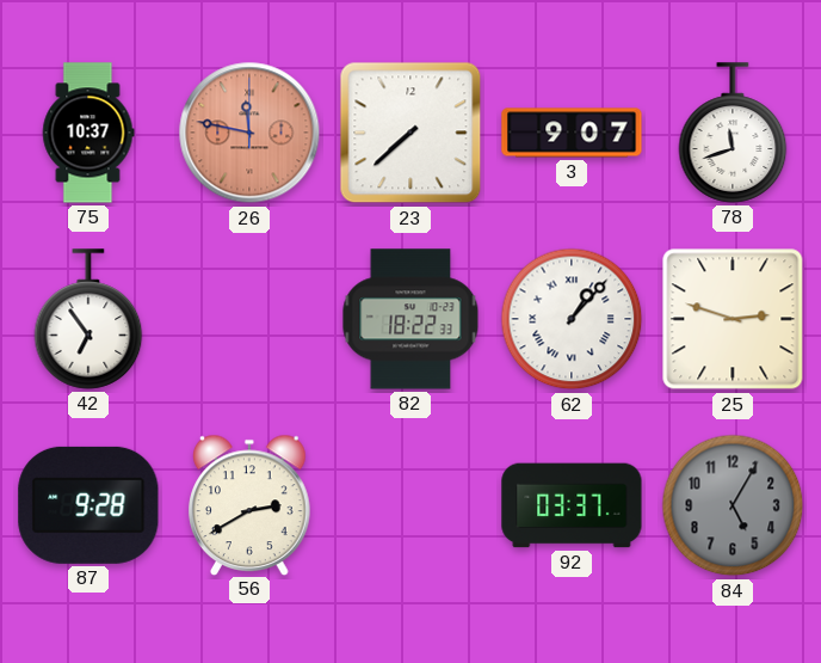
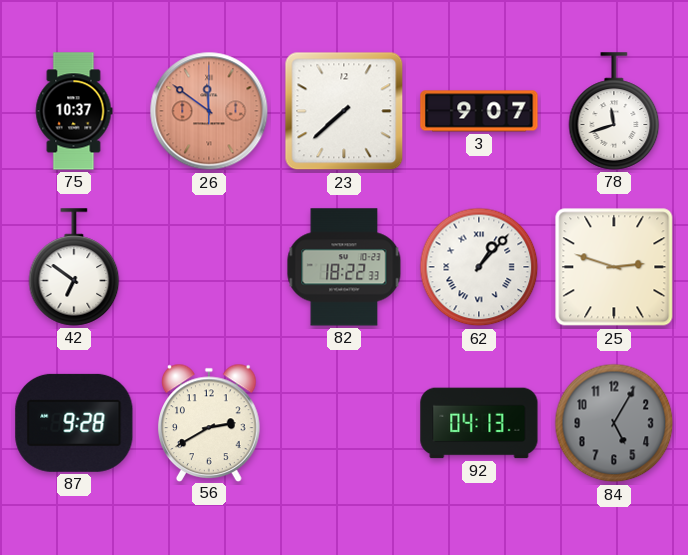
26: 11:47 -> 11:51
42: 6:54 -> 6:51
92: 03:37 -> 04:13
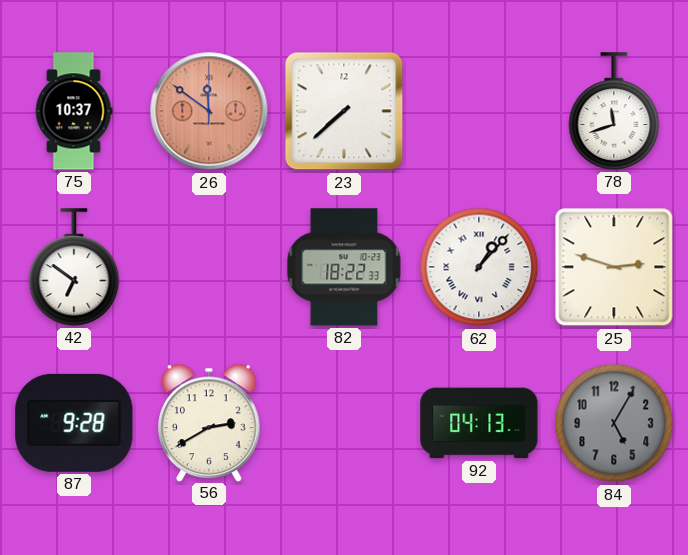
3: 9:07 -> none
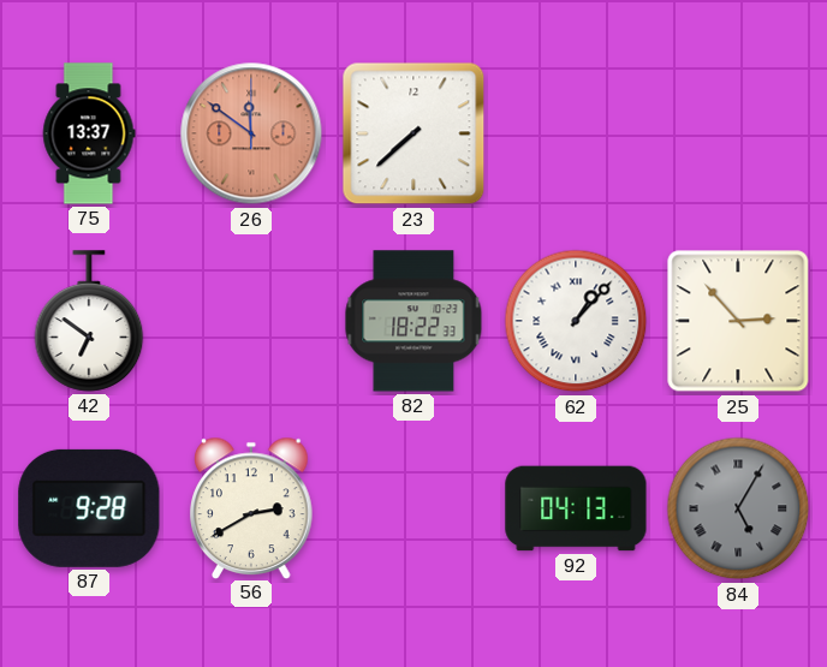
75: 10:37 -> 13:37
78: 11:42 -> none
25: 2:48 -> 2:53
84 numerals: Arabic -> Roman
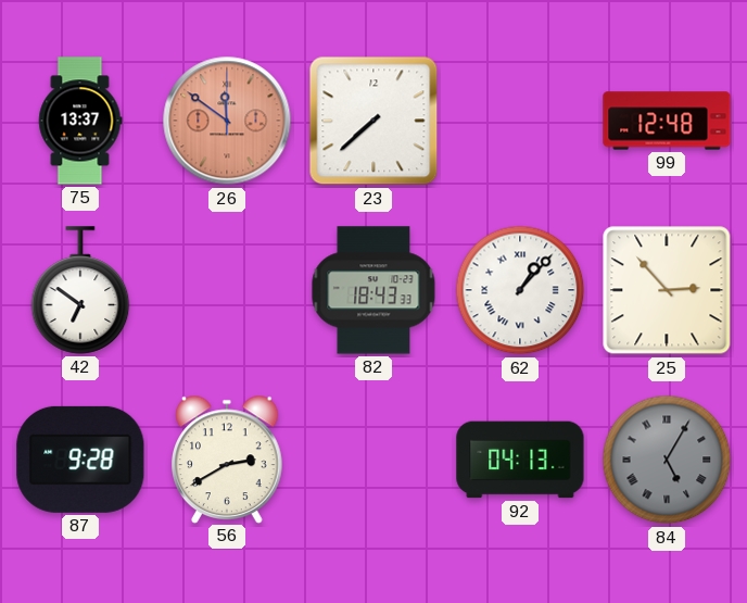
99: none -> 12:48
82: 18:22 -> 18:43
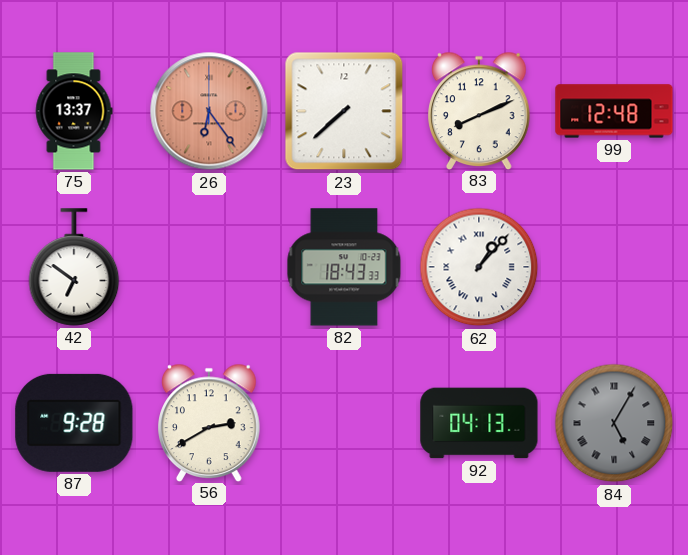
26: 11:51 -> 6:24
83: none -> 8:11
25: 2:53 -> none
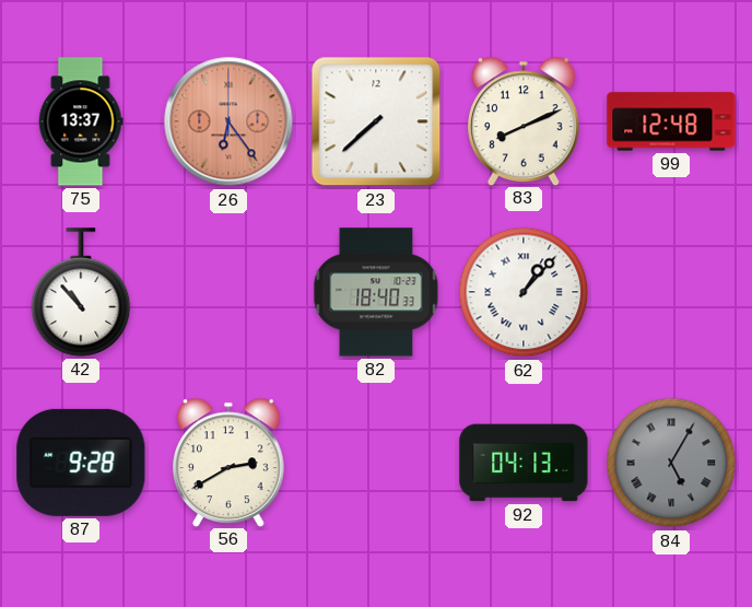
42: 6:51 -> 10:53
82: 18:43 -> 18:40
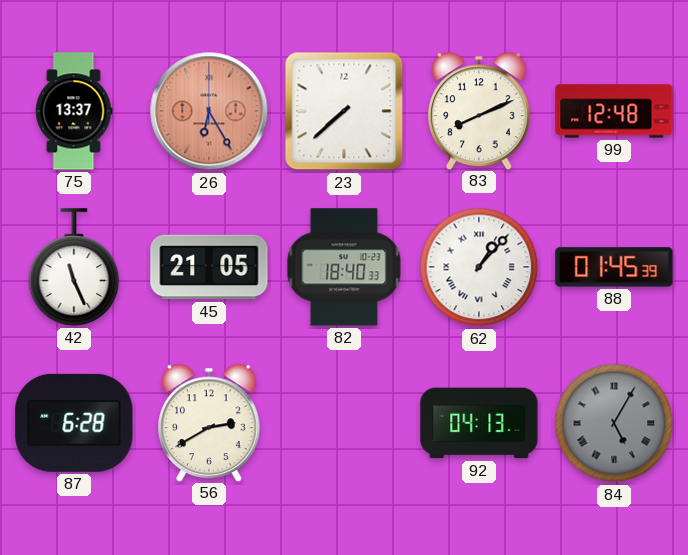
26: 6:24 -> 6:25
42: 10:53 -> 11:26
45: none -> 21:05
88: none -> 01:45
87: 9:28 -> 6:28
